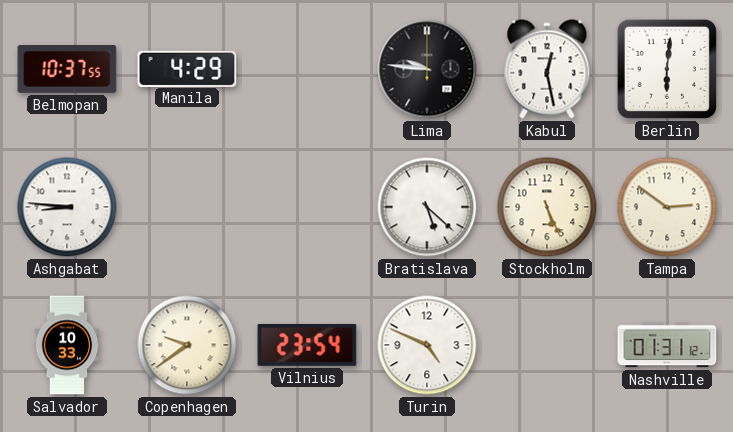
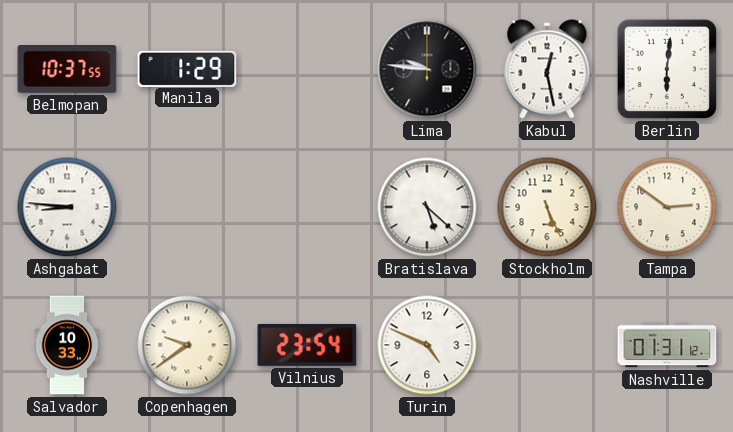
Manila: 4:29 -> 1:29
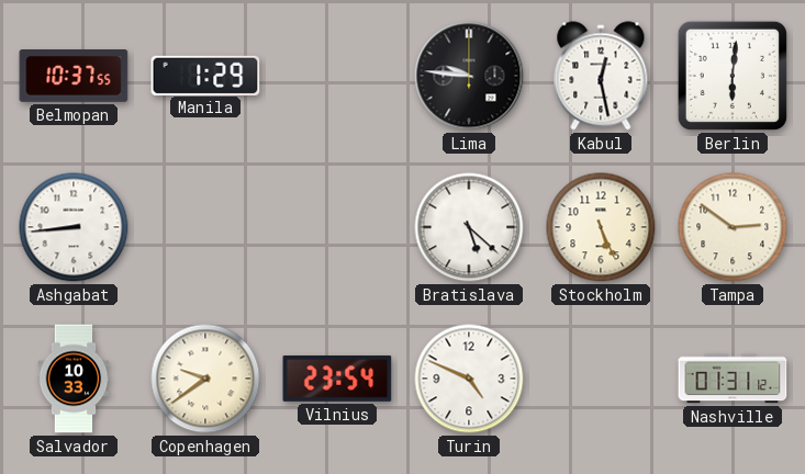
Ashgabat: 8:46 -> 8:44
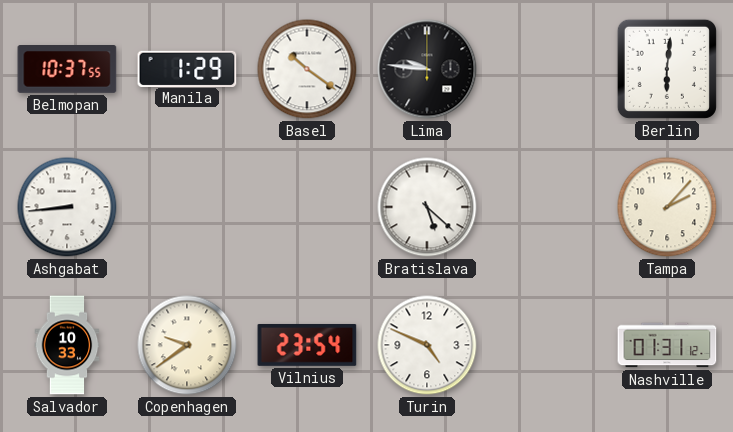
Basel: none -> 10:21
Kabul: 12:28 -> none
Stockholm: 5:26 -> none
Tampa: 2:51 -> 2:07
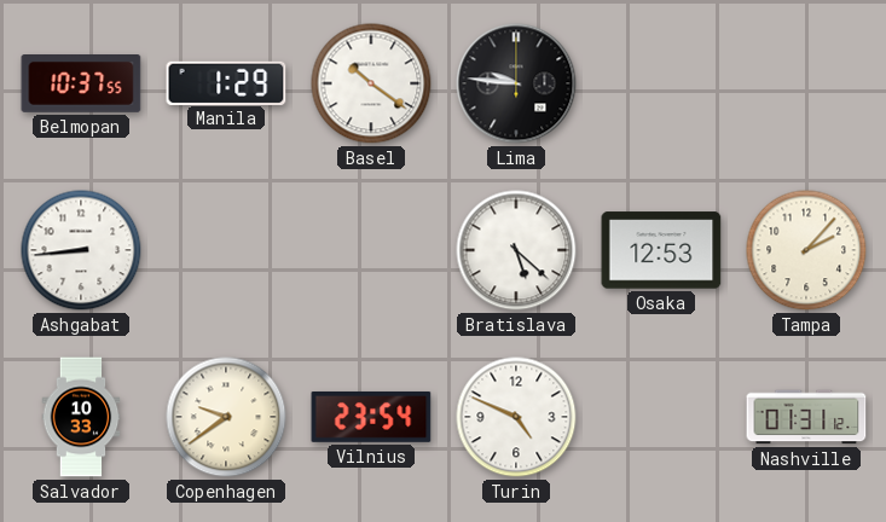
Berlin: 6:01 -> none
Osaka: none -> 12:53
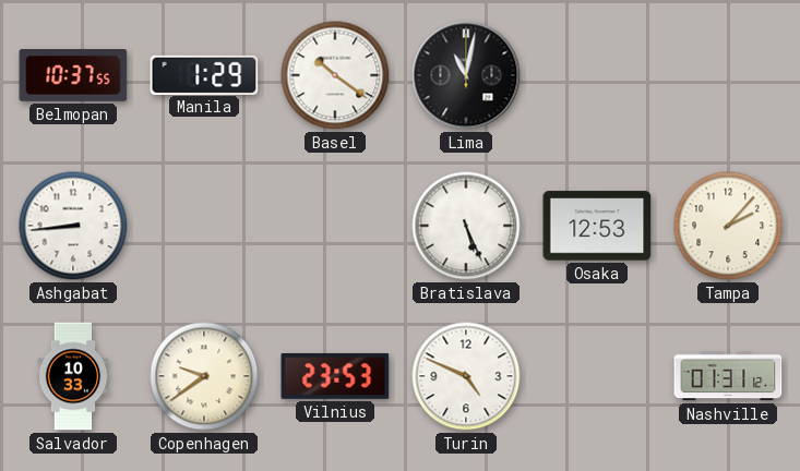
Lima: 9:46 -> 11:02
Bratislava: 5:22 -> 5:26
Vilnius: 23:54 -> 23:53
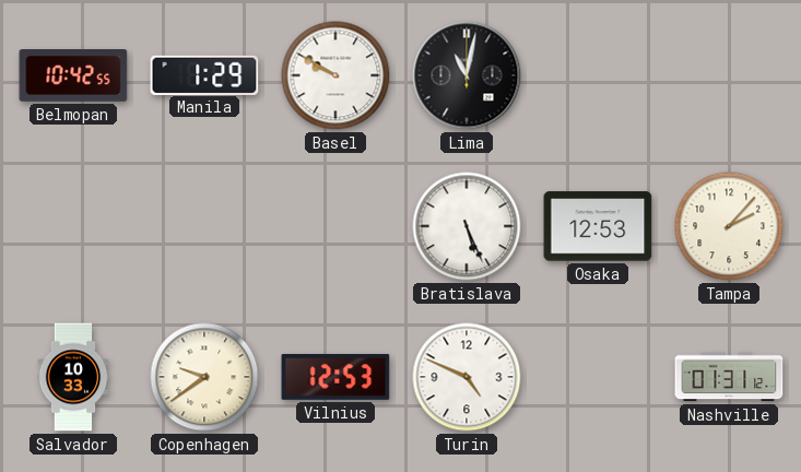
Belmopan: 10:37 -> 10:42
Basel: 10:21 -> 9:50
Ashgabat: 8:44 -> none
Vilnius: 23:53 -> 12:53
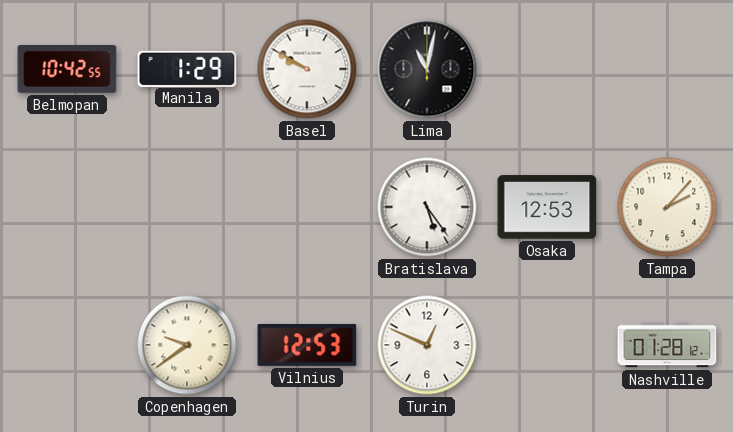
Bratislava: 5:26 -> 5:24
Salvador: 10:33 -> none
Turin: 4:49 -> 12:49
Nashville: 01:31 -> 01:28
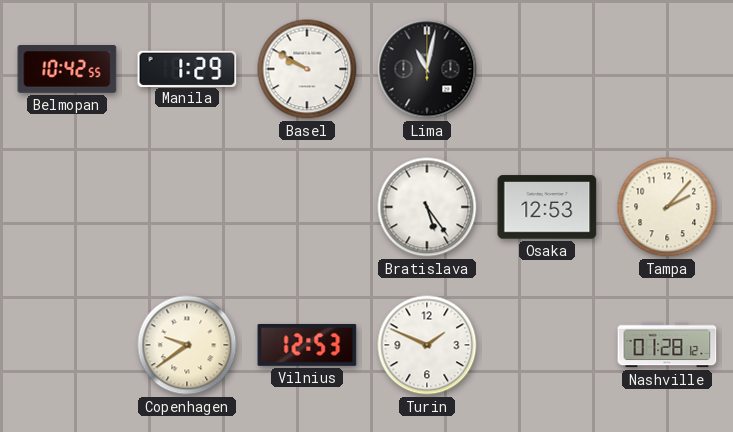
Turin: 12:49 -> 1:49
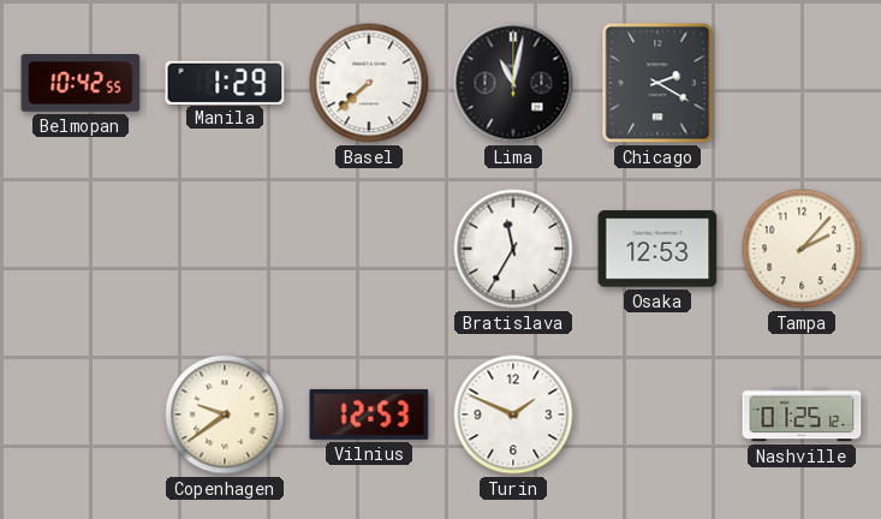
Basel: 9:50 -> 7:38
Chicago: none -> 2:20
Bratislava: 5:24 -> 11:35
Nashville: 01:28 -> 01:25
